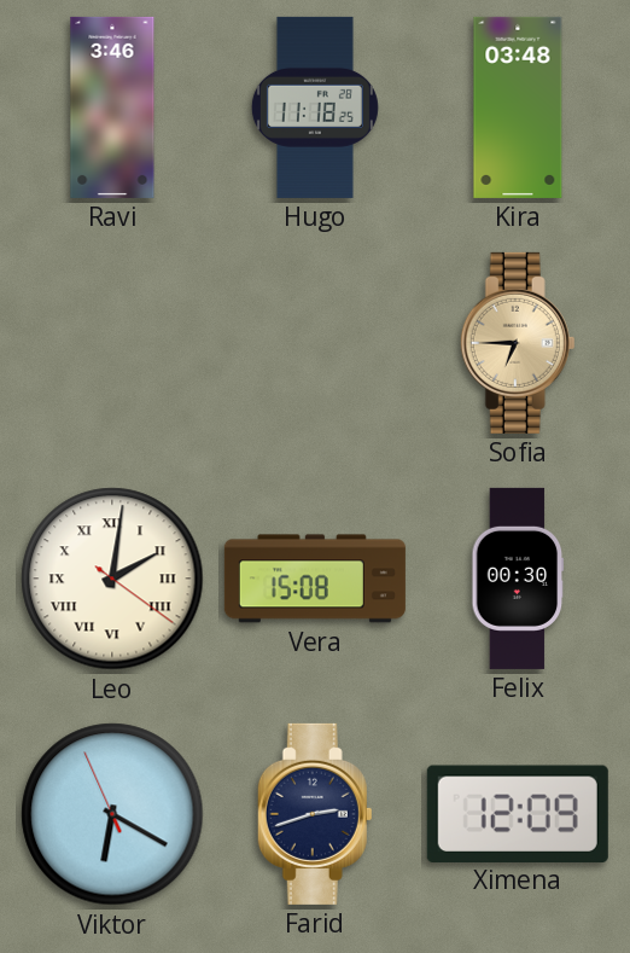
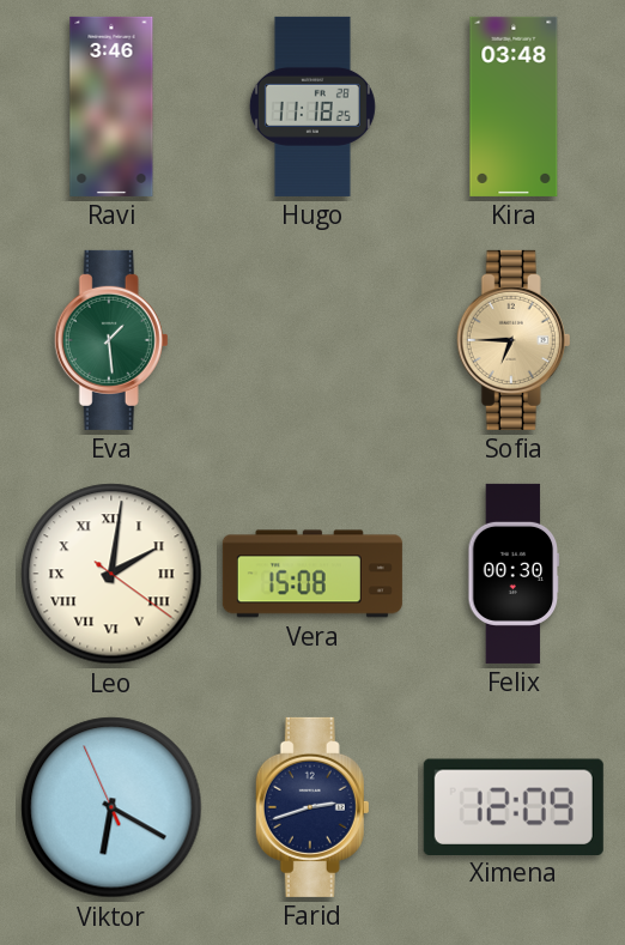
Eva: none -> 1:29
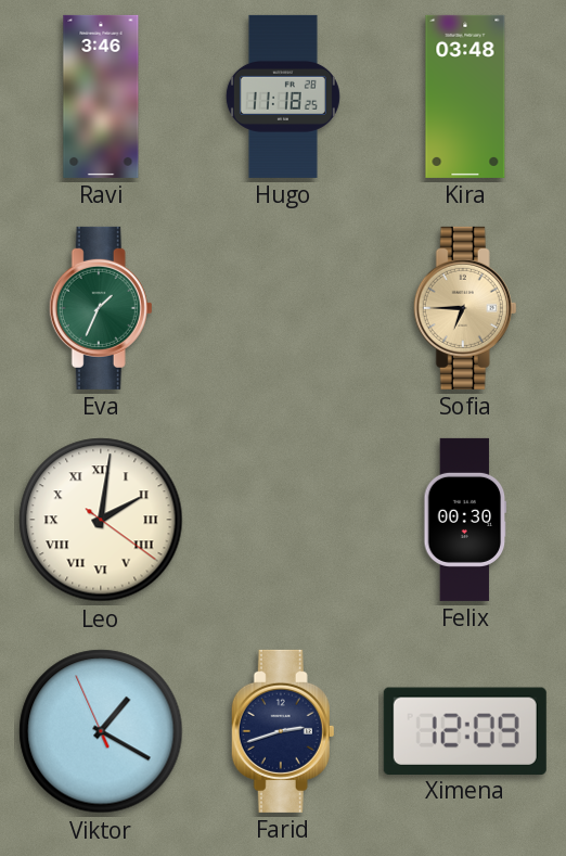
Eva: 1:29 -> 1:34
Vera: 15:08 -> none
Viktor: 6:19 -> 1:19
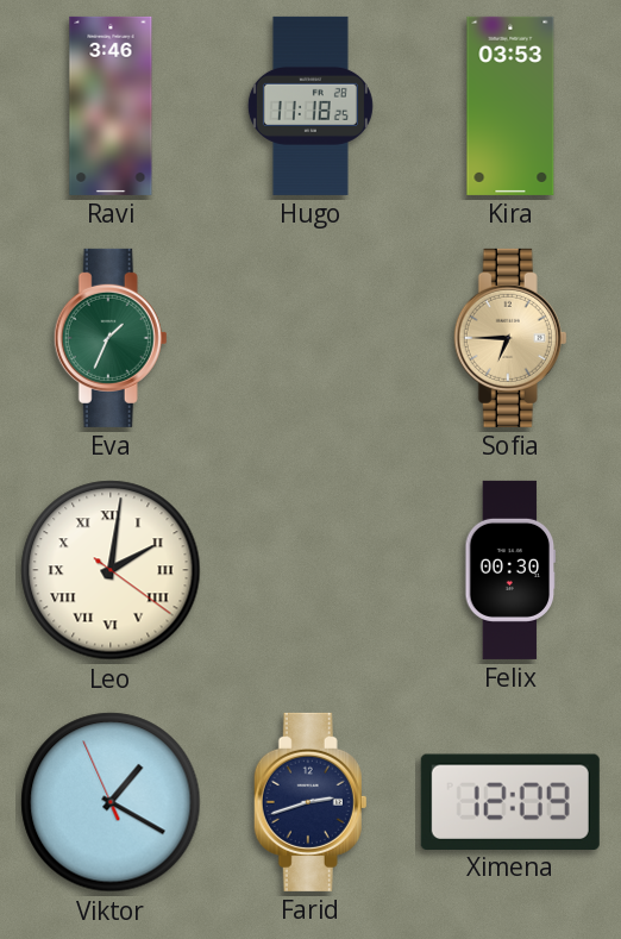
Kira: 03:48 -> 03:53
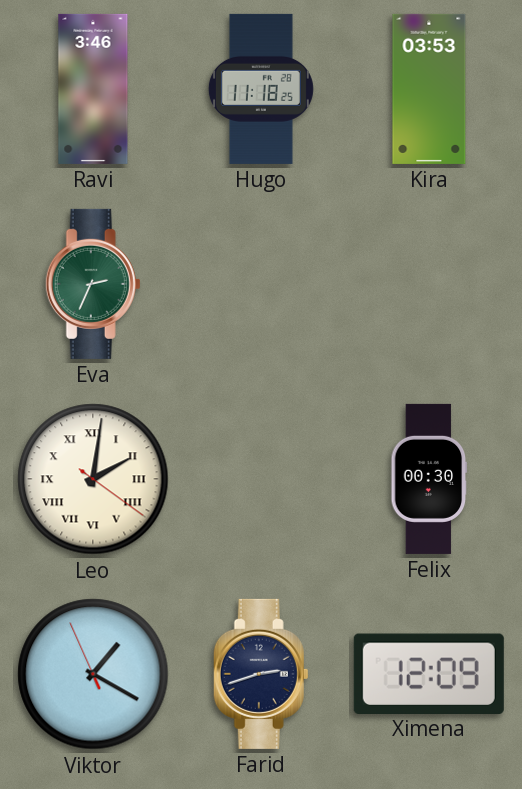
Eva: 1:34 -> 2:34
Sofia: 6:45 -> none
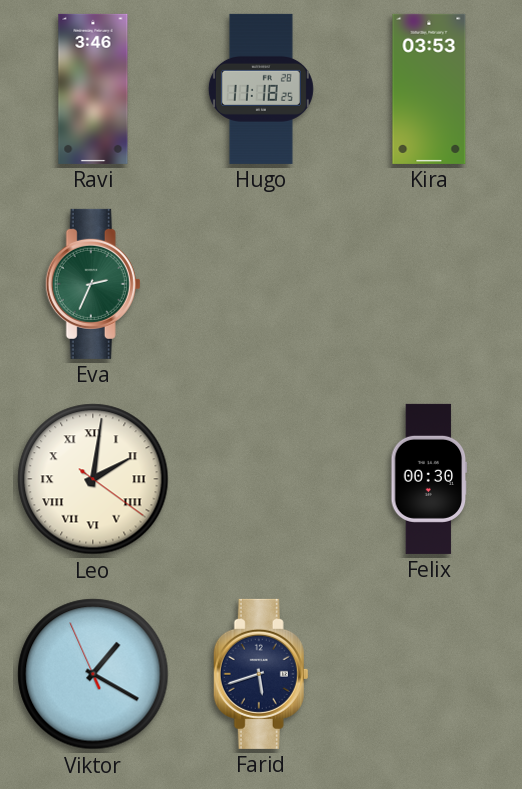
Farid: 2:42 -> 5:42
Ximena: 12:09 -> none
